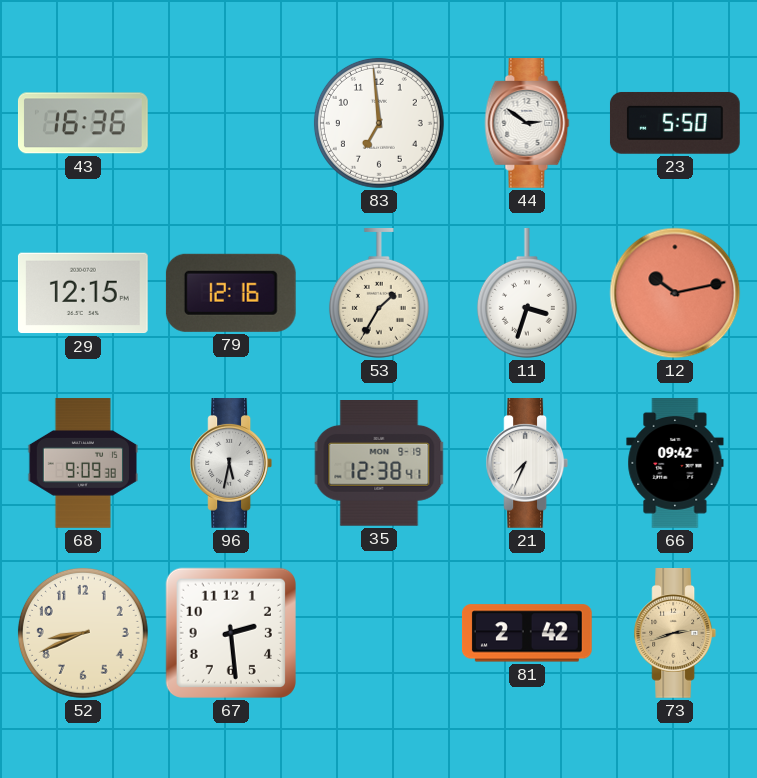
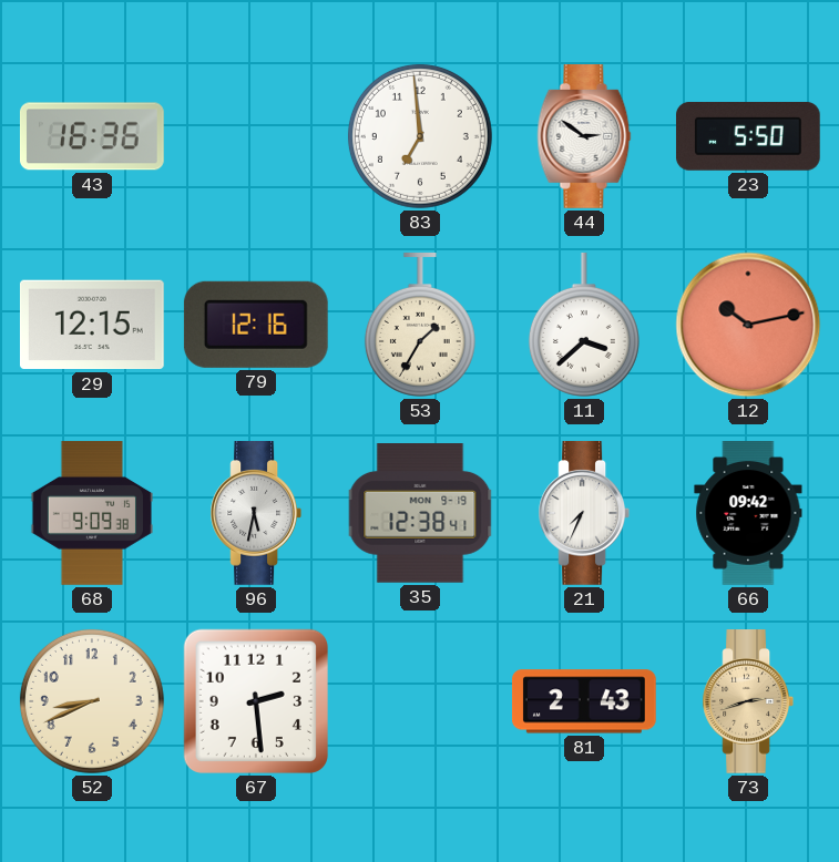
11: 3:33 -> 3:38
81: 2:42 -> 2:43
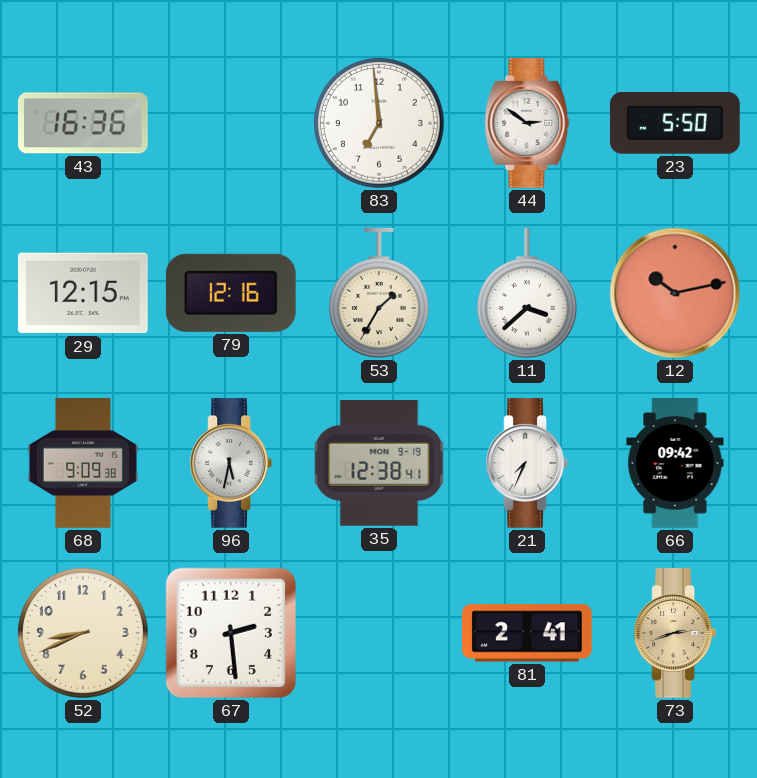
81: 2:43 -> 2:41
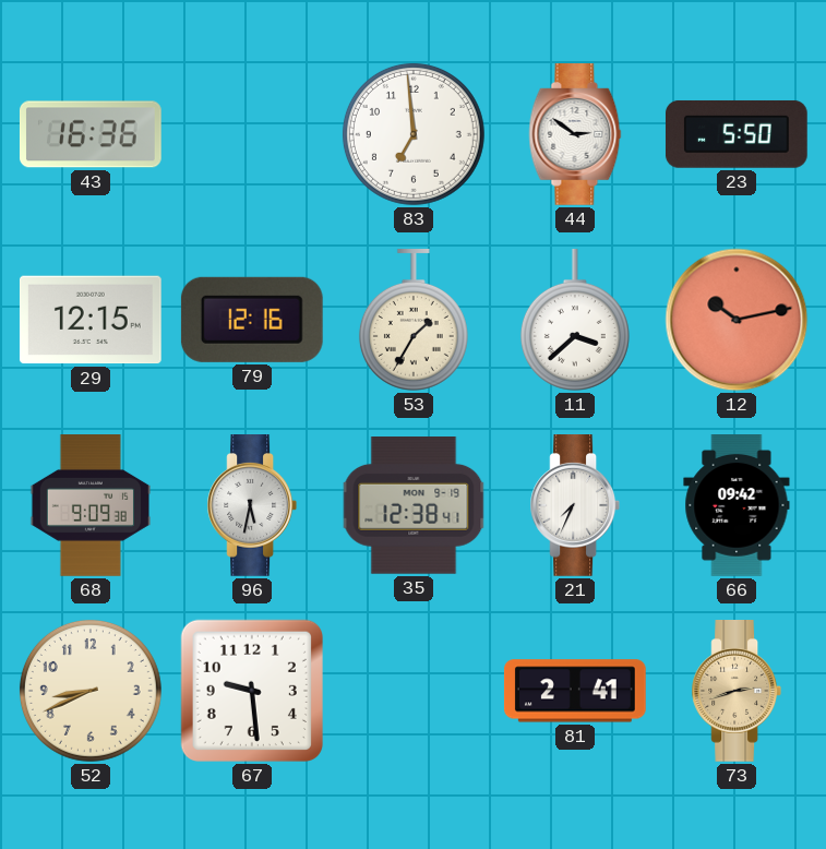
67: 2:29 -> 9:29
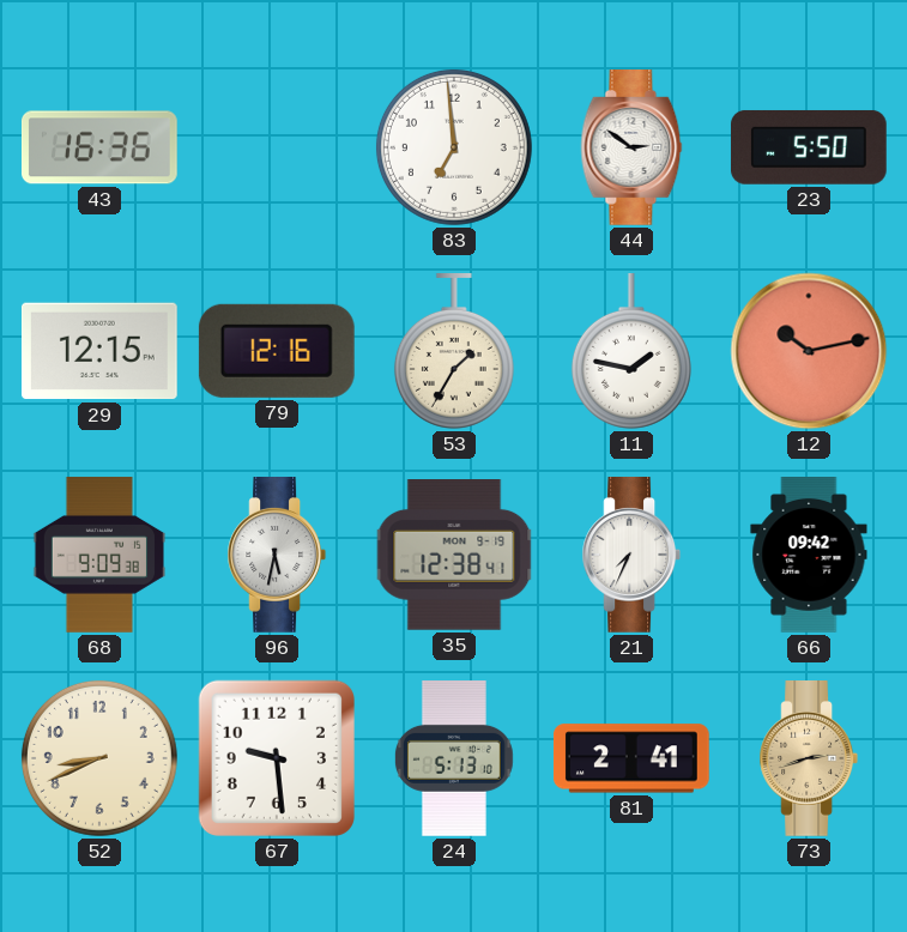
11: 3:38 -> 1:47
24: none -> 5:13
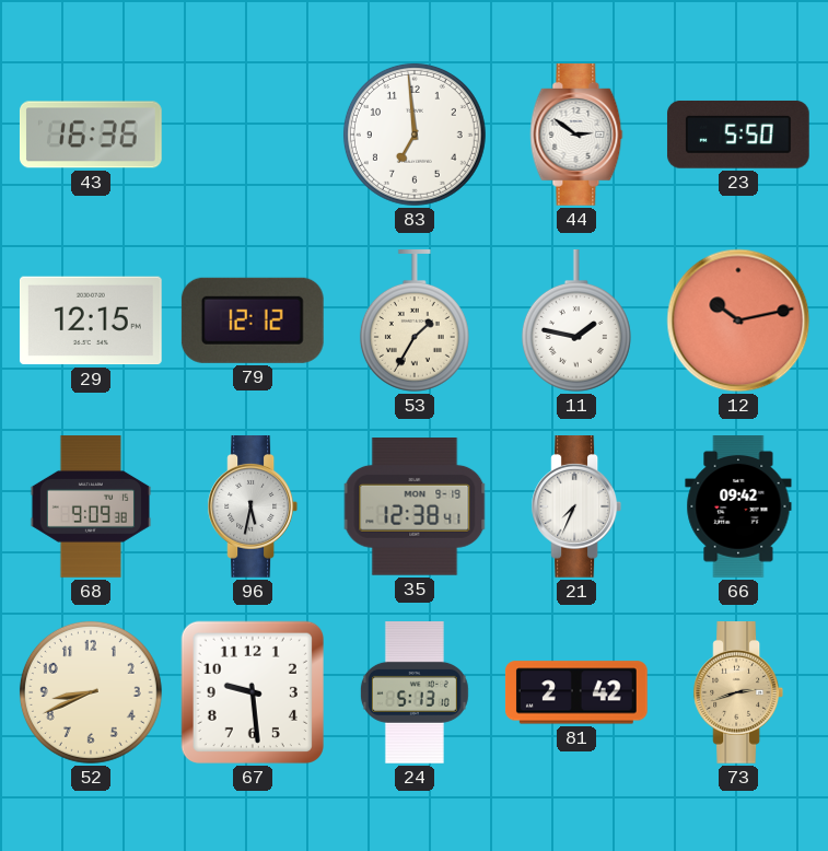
79: 12:16 -> 12:12
81: 2:41 -> 2:42
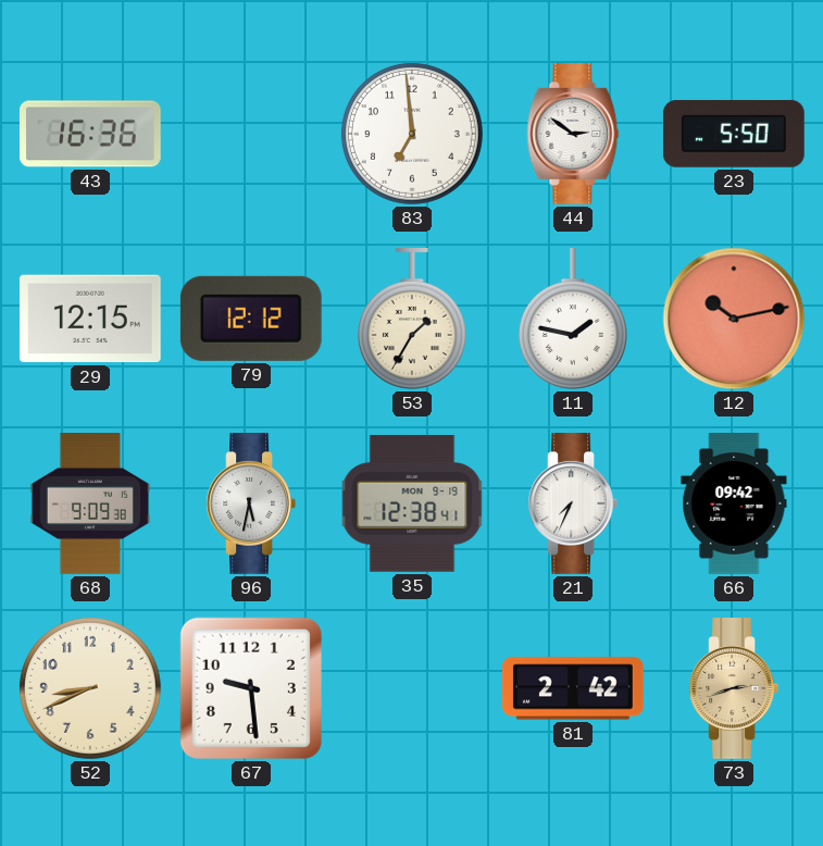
24: 5:13 -> none
